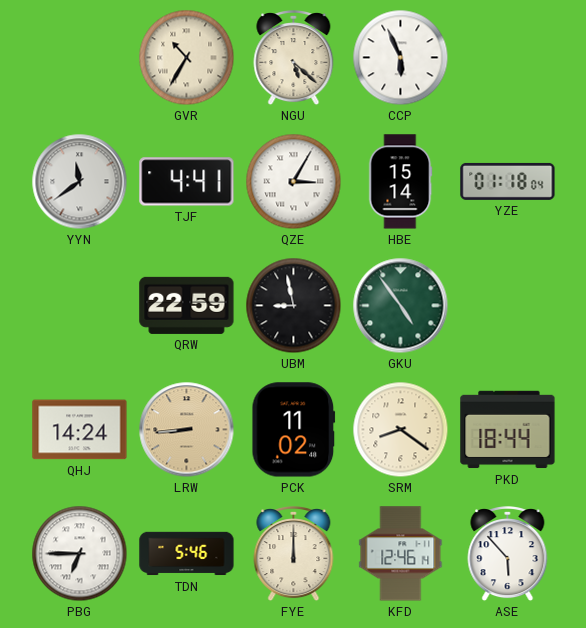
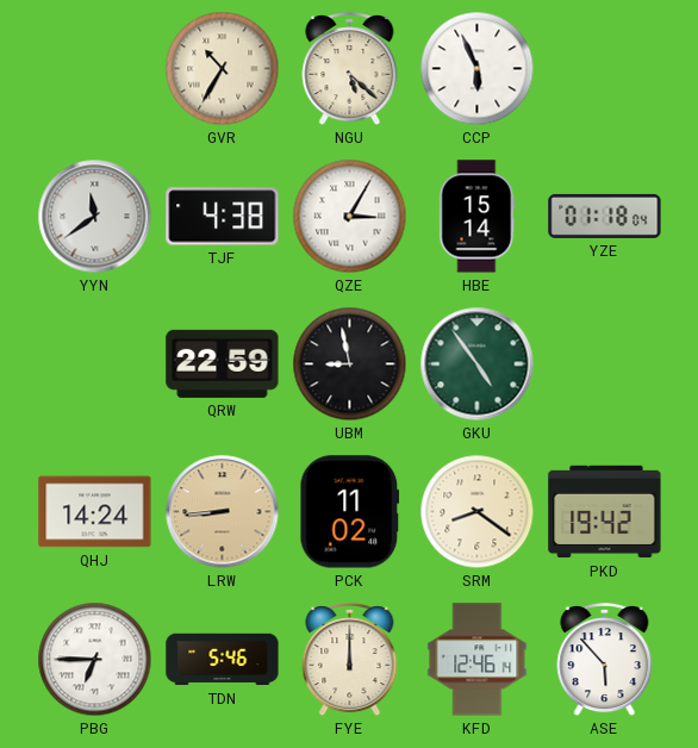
TJF: 4:41 -> 4:38
PKD: 18:44 -> 19:42
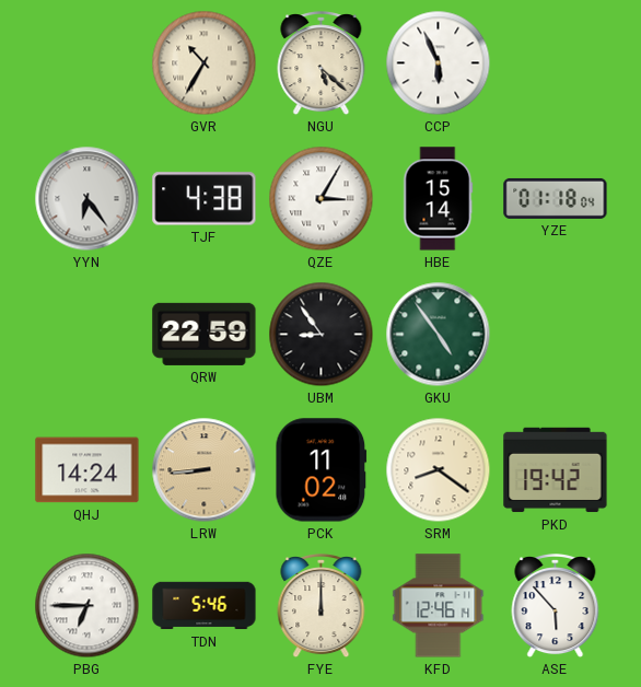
YYN: 11:39 -> 6:24
UBM: 8:58 -> 8:54
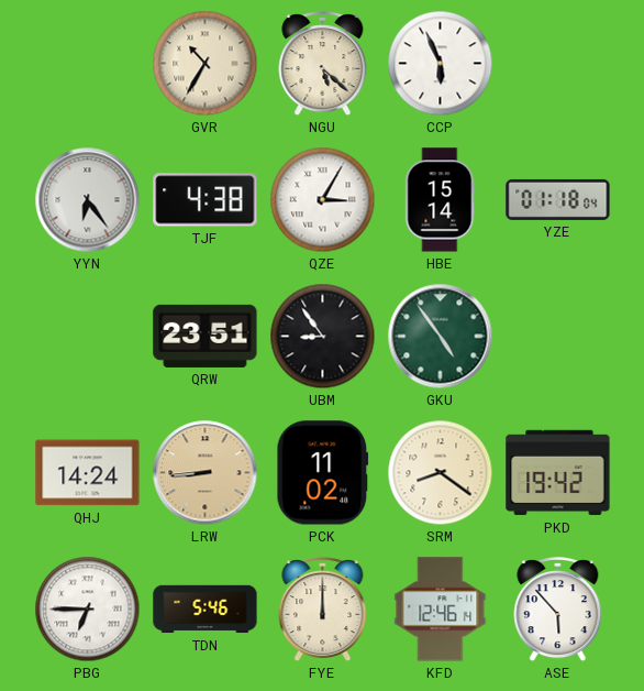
QRW: 22:59 -> 23:51
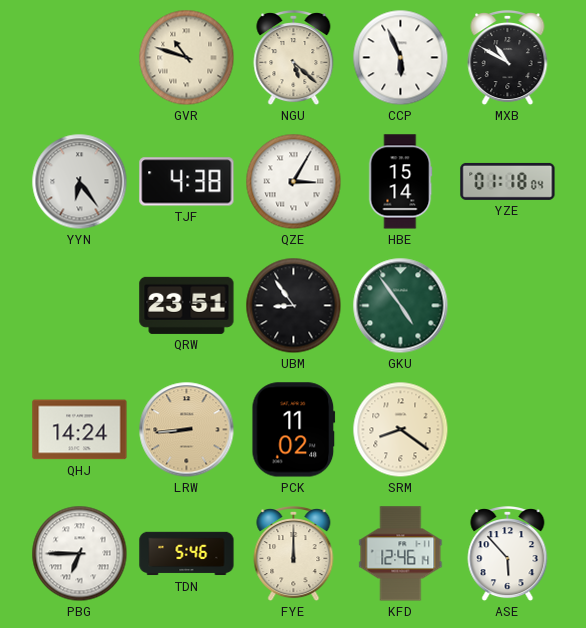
GVR: 10:35 -> 10:48
MXB: none -> 10:50
PKD: 19:42 -> none
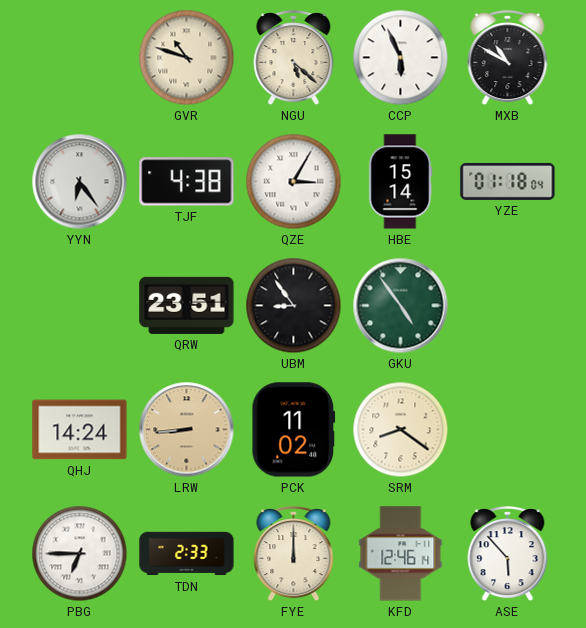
TDN: 5:46 -> 2:33
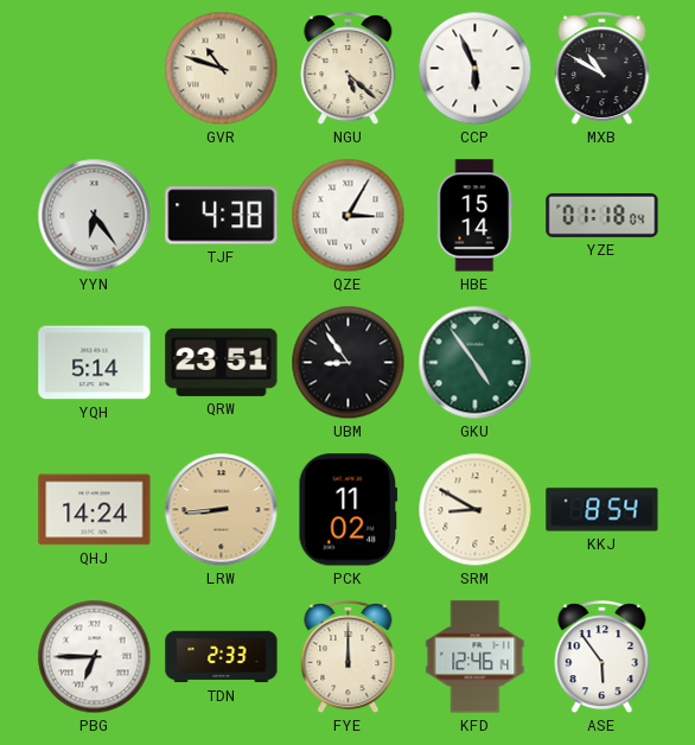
YQH: none -> 5:14
SRM: 8:21 -> 8:50
KKJ: none -> 8:54
ASE: 5:53 -> 5:54
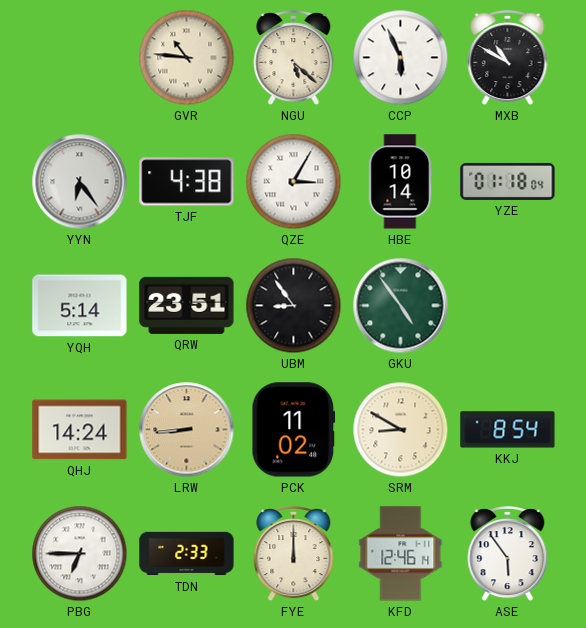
GVR: 10:48 -> 10:46
HBE: 15:14 -> 10:14
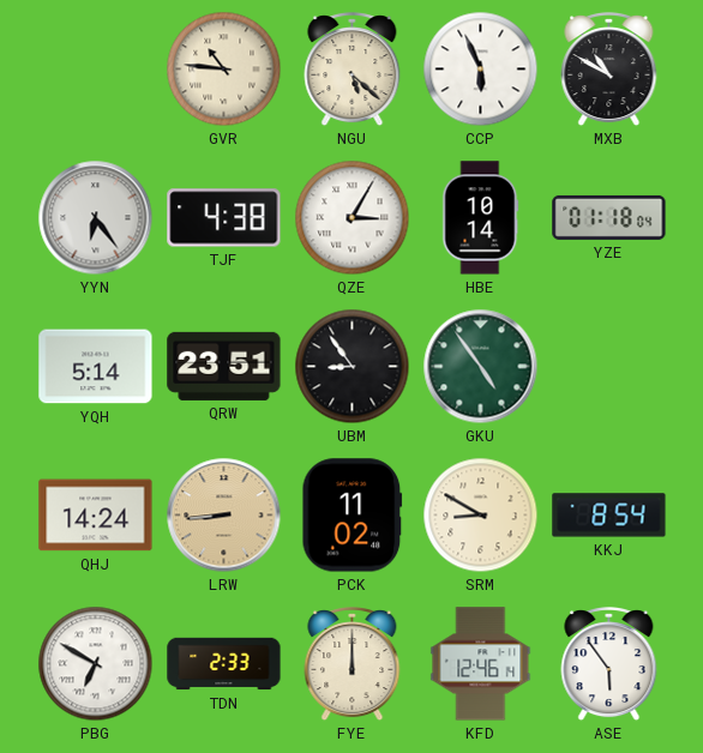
PBG: 6:45 -> 6:50
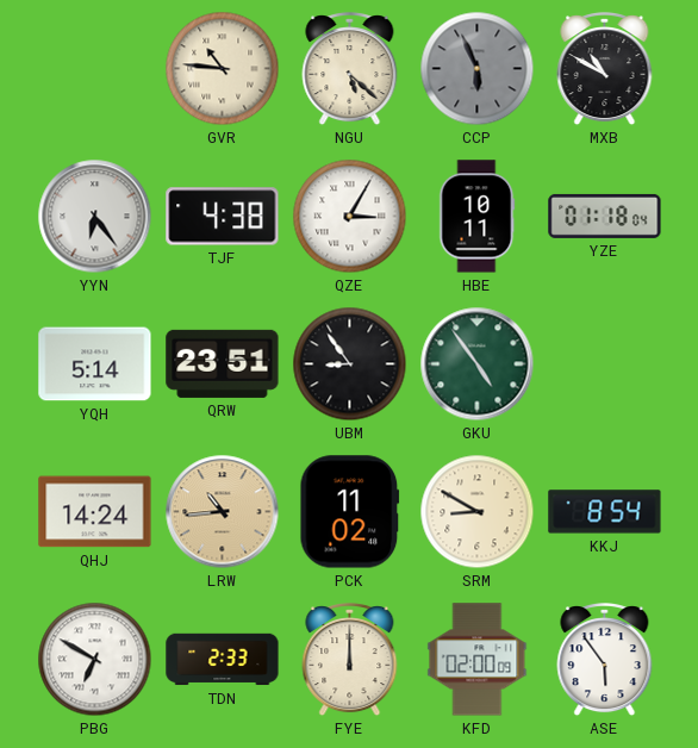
CCP dial: white -> grey
HBE: 10:14 -> 10:11
LRW: 8:44 -> 10:44
KFD: 12:46 -> 02:00
